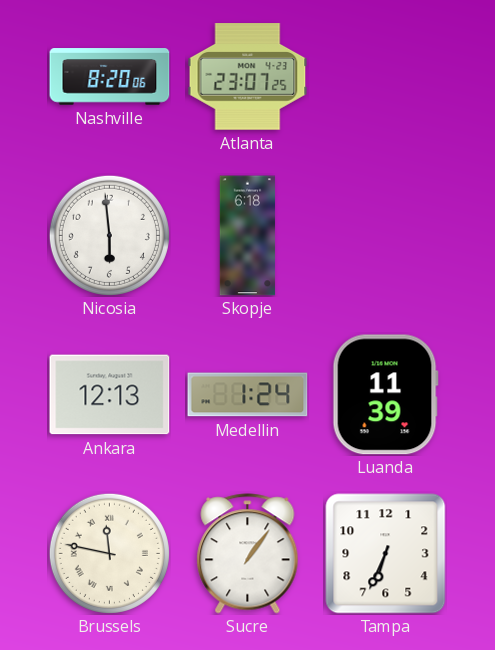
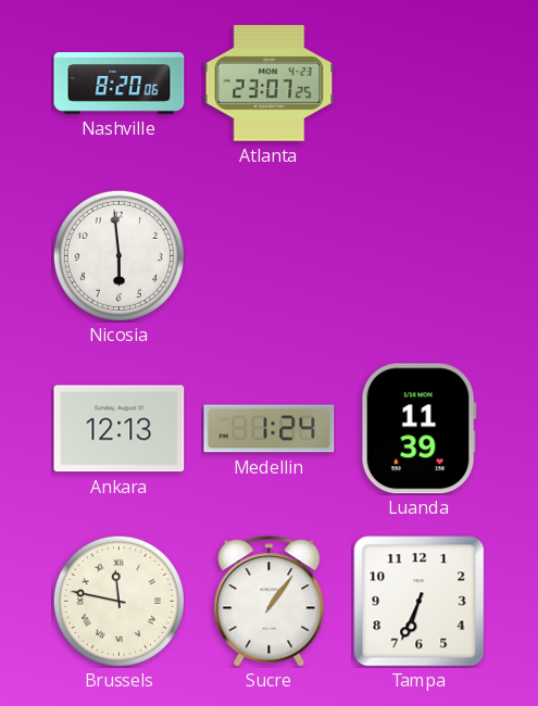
Skopje: 6:18 -> none
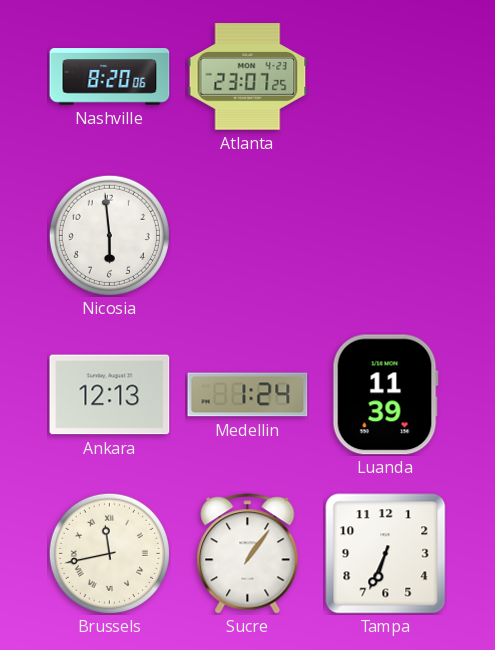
Brussels: 11:47 -> 11:43
